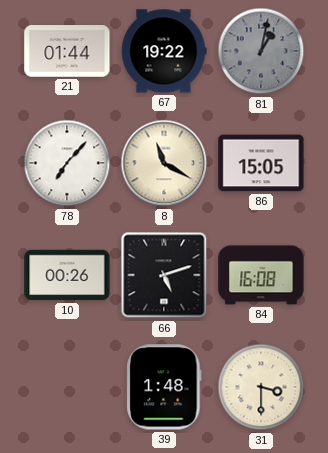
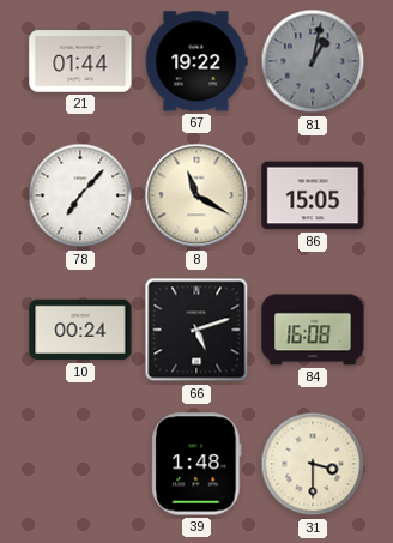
10: 00:26 -> 00:24
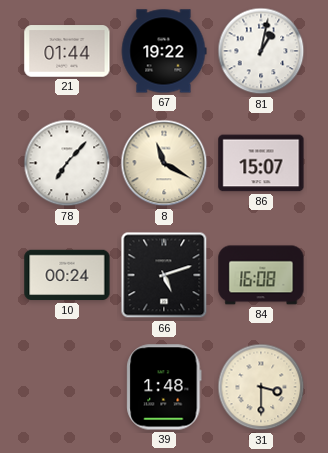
81 dial: grey -> white
86: 15:05 -> 15:07
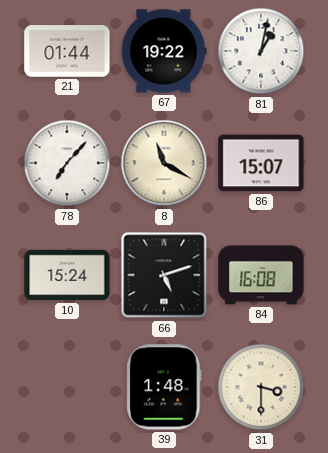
10: 00:24 -> 15:24
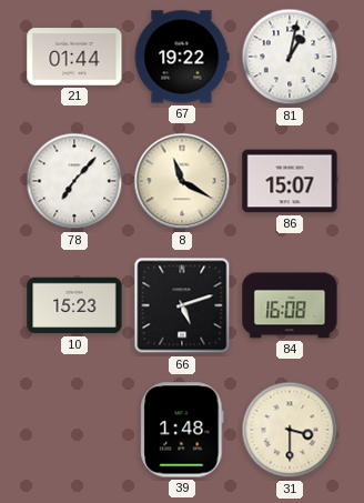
10: 15:24 -> 15:23
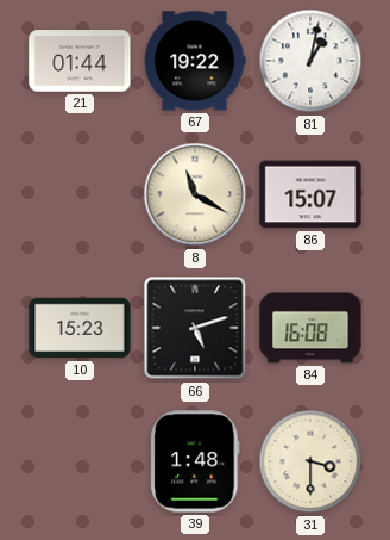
78: 7:07 -> none
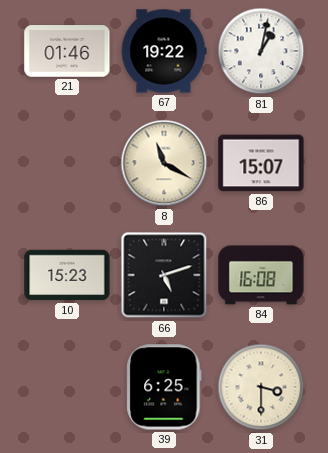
21: 01:44 -> 01:46
39: 1:48 -> 6:25
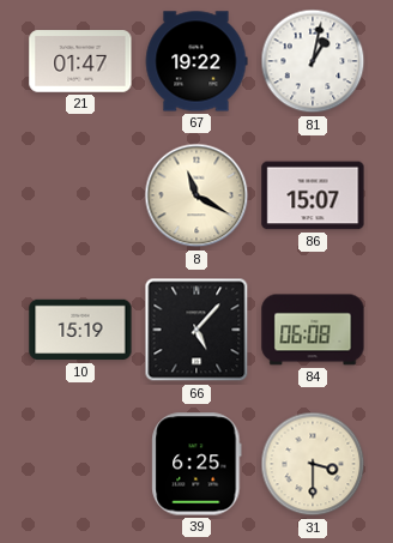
21: 01:46 -> 01:47
10: 15:23 -> 15:19
66: 5:12 -> 5:07
84: 16:08 -> 06:08
